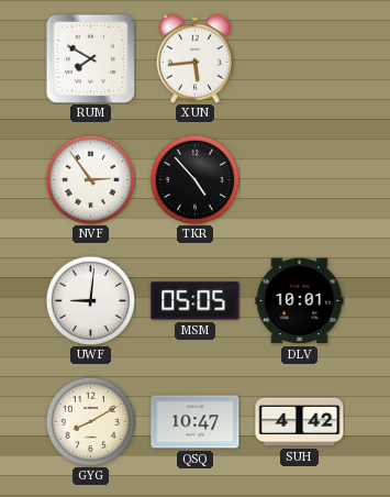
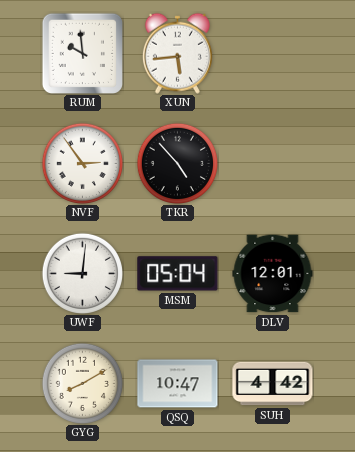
RUM: 7:50 -> 9:59
MSM: 05:05 -> 05:04
DLV: 10:01 -> 12:01
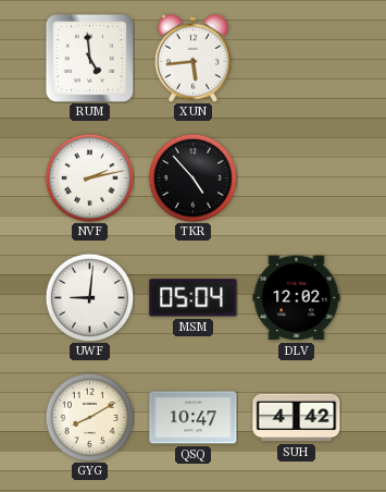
RUM: 9:59 -> 4:59
NVF: 2:54 -> 2:13
DLV: 12:01 -> 12:02
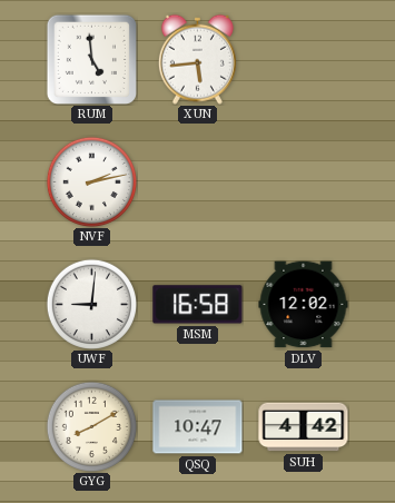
TKR: 4:53 -> none
MSM: 05:04 -> 16:58
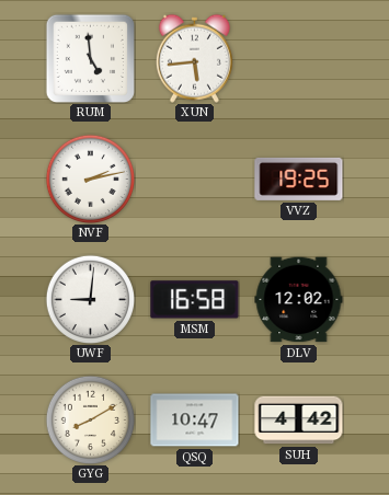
VVZ: none -> 19:25
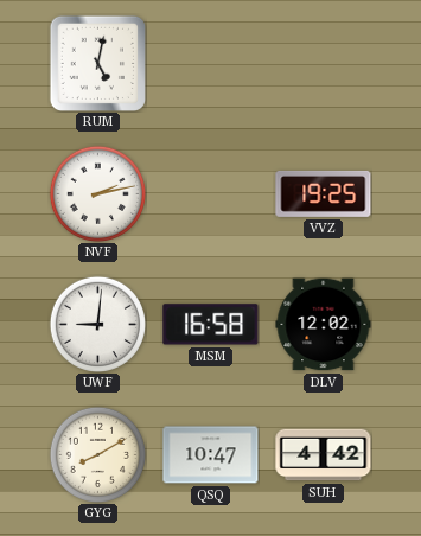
RUM: 4:59 -> 5:02
XUN: 5:44 -> none
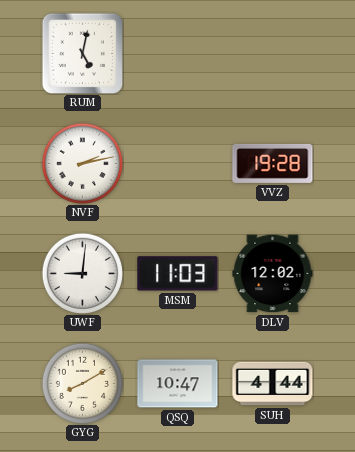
VVZ: 19:25 -> 19:28
MSM: 16:58 -> 11:03
SUH: 4:42 -> 4:44
